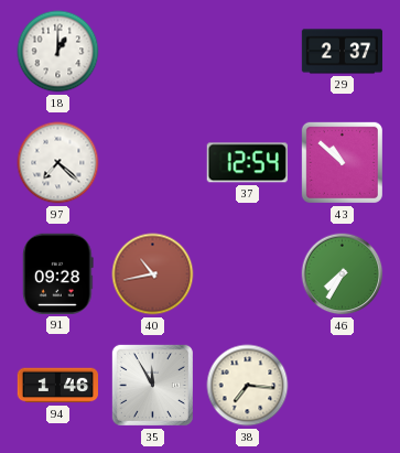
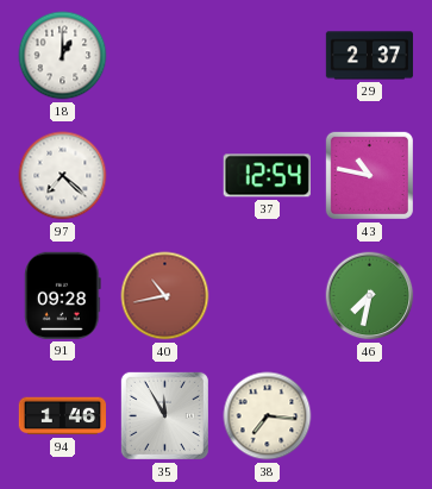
43: 10:52 -> 10:47
46: 7:35 -> 7:32
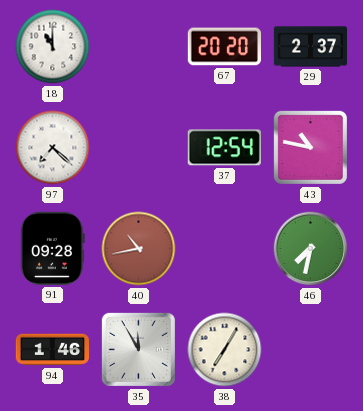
18: 1:00 -> 11:00
67: none -> 20:20
38: 7:16 -> 7:05
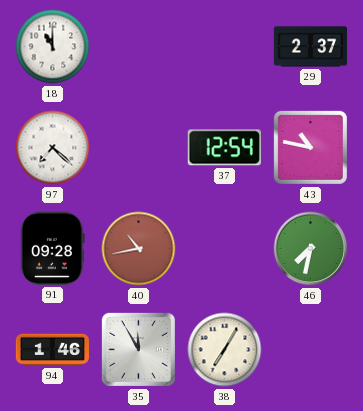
67: 20:20 -> none
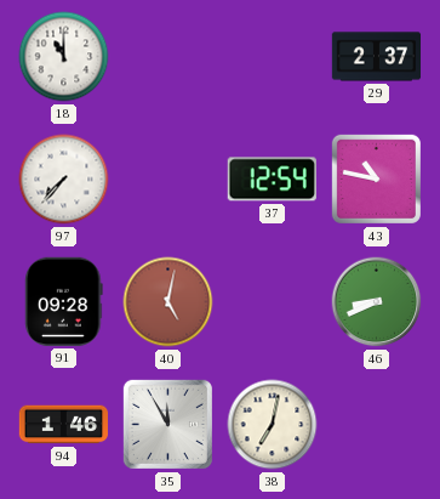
97: 7:22 -> 7:37
40: 10:43 -> 5:02
46: 7:32 -> 8:41
38: 7:05 -> 7:02
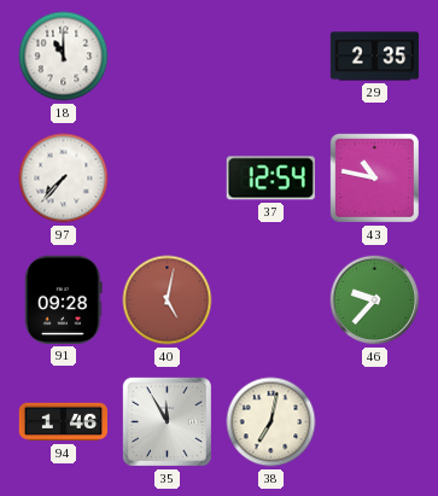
29: 2:37 -> 2:35
46: 8:41 -> 9:37
